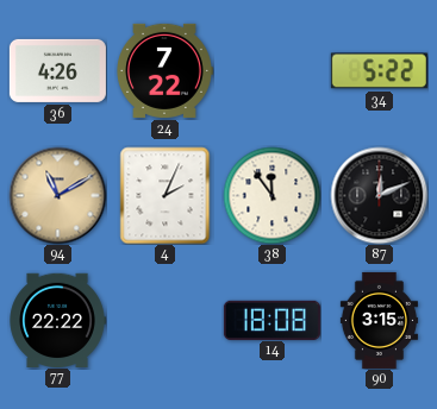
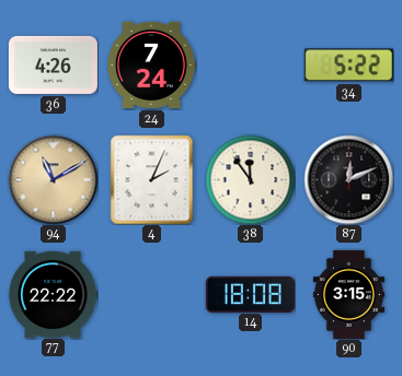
24: 7:22 -> 7:24
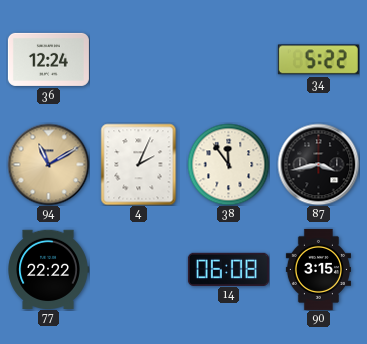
36: 4:26 -> 12:24
24: 7:24 -> none
87: 12:11 -> 3:43
14: 18:08 -> 06:08
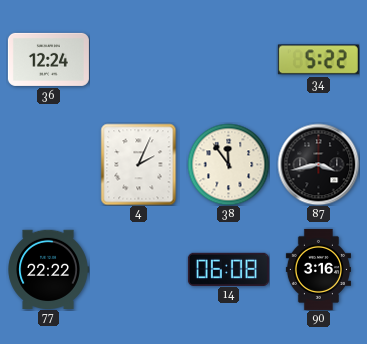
94: 11:10 -> none
90: 3:15 -> 3:16
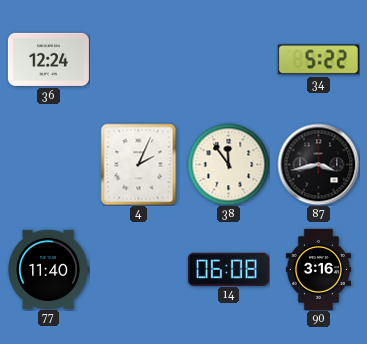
77: 22:22 -> 11:40
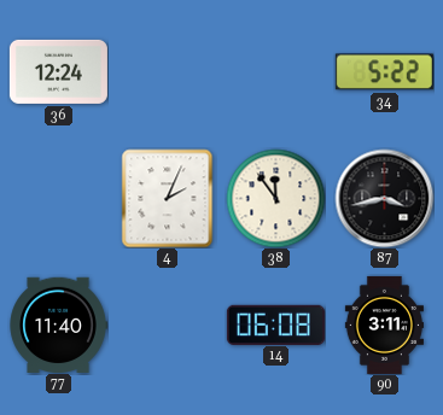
90: 3:16 -> 3:11
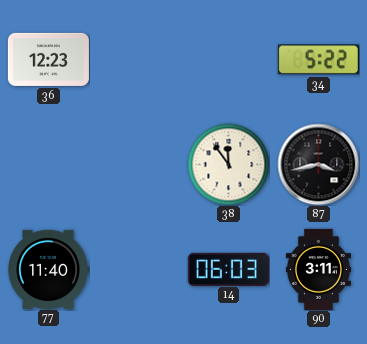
36: 12:24 -> 12:23
4: 2:04 -> none
14: 06:08 -> 06:03
